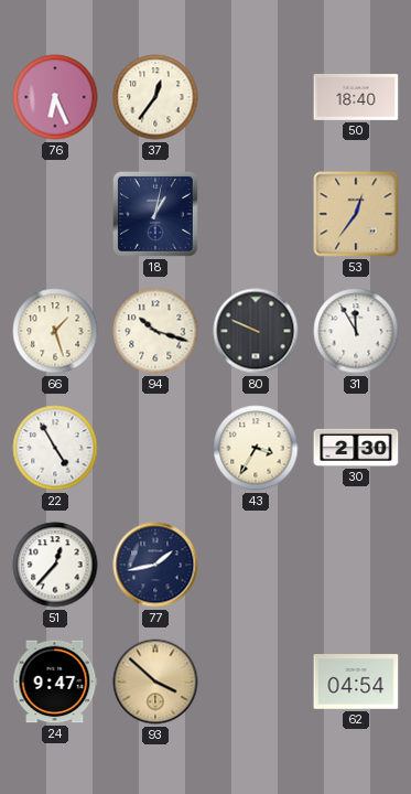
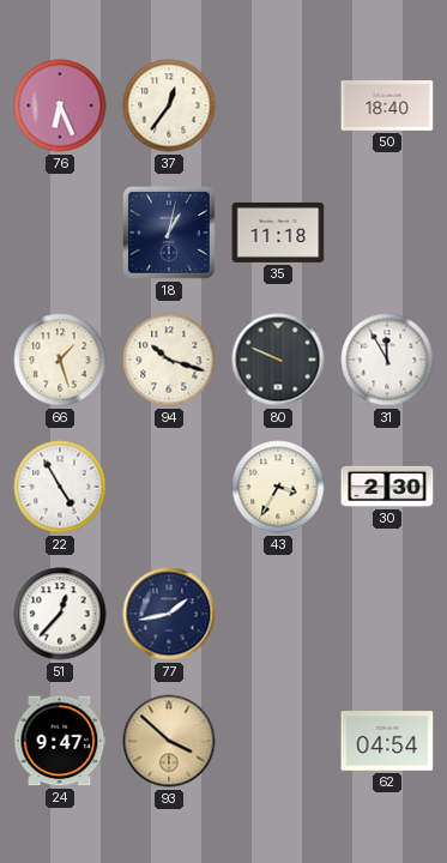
35: none -> 11:18
53: 12:36 -> none
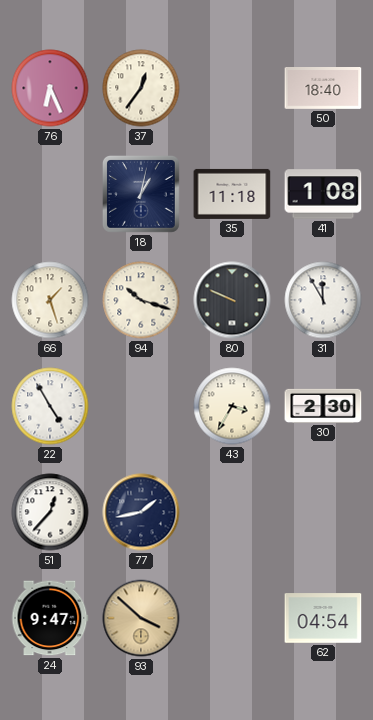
41: none -> 1:08
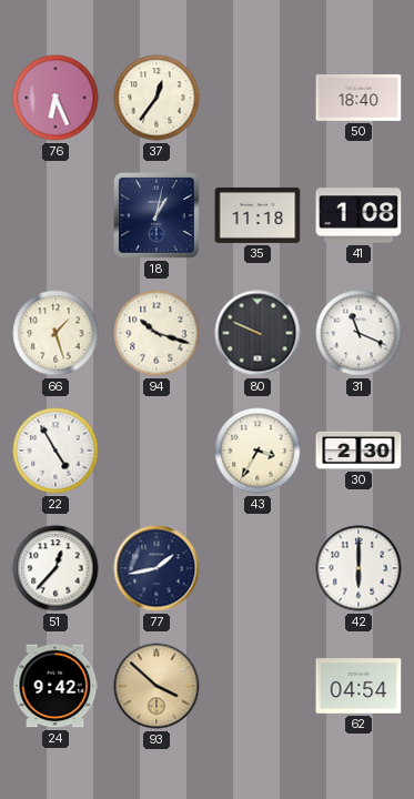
31: 11:55 -> 11:19
42: none -> 6:00
24: 9:47 -> 9:42
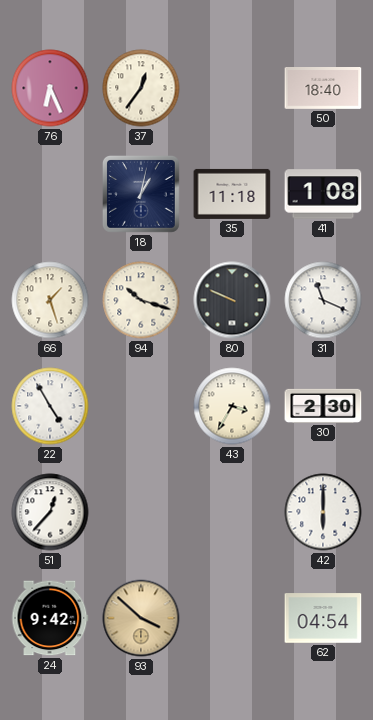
77: 1:43 -> none
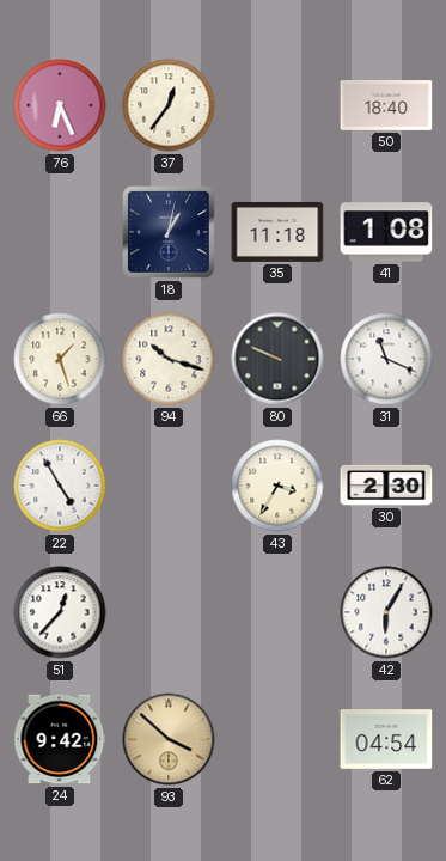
42: 6:00 -> 6:05
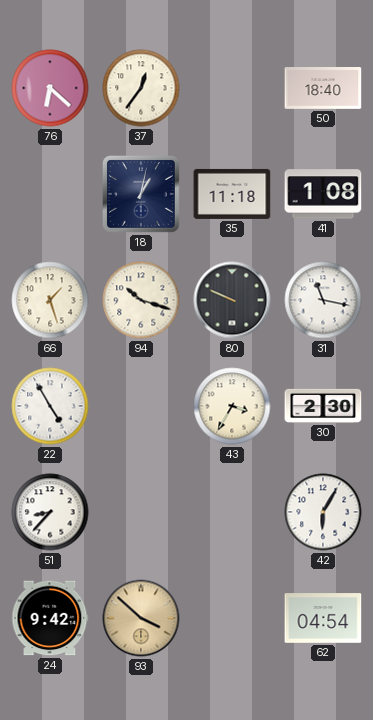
76: 6:26 -> 6:22
31: 11:19 -> 11:17
51: 12:37 -> 8:37
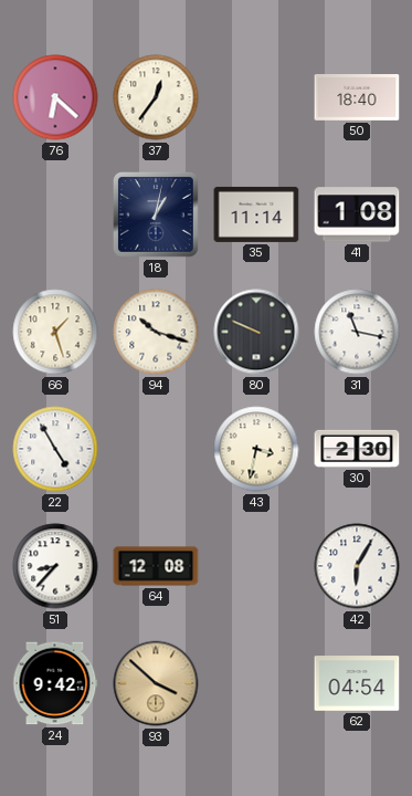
35: 11:18 -> 11:14
43: 3:35 -> 3:32
64: none -> 12:08
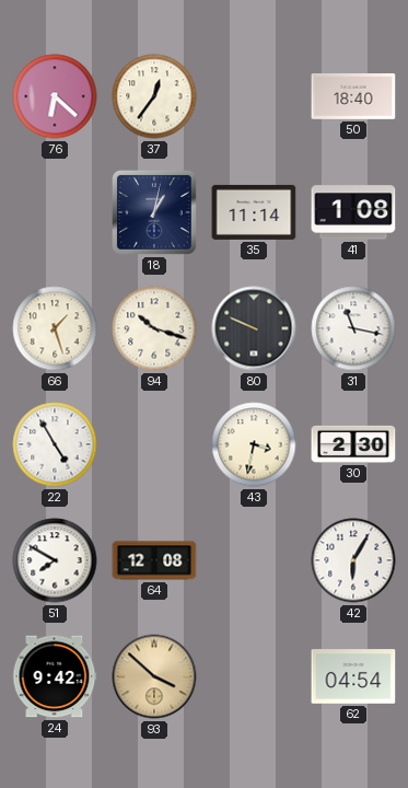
51: 8:37 -> 7:50
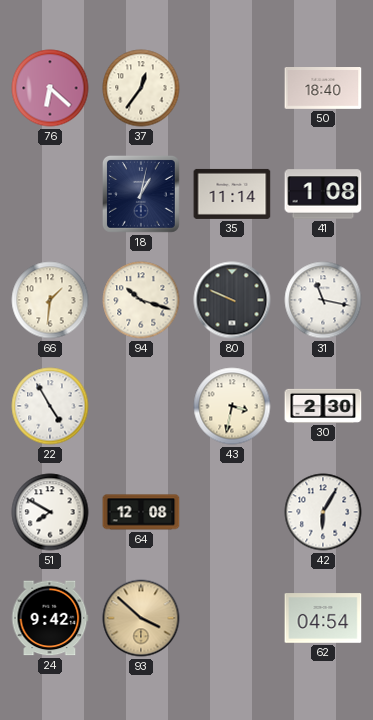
66: 1:27 -> 1:31
